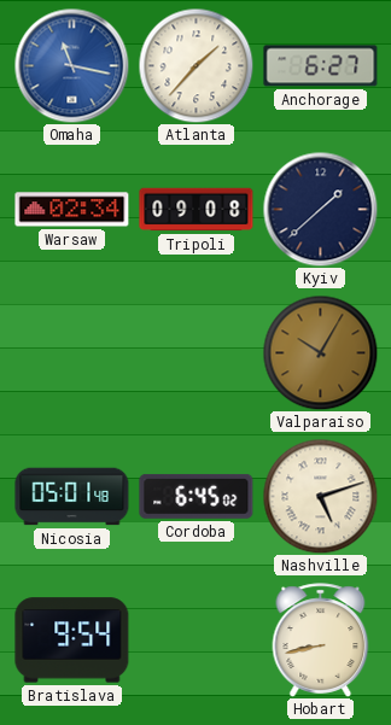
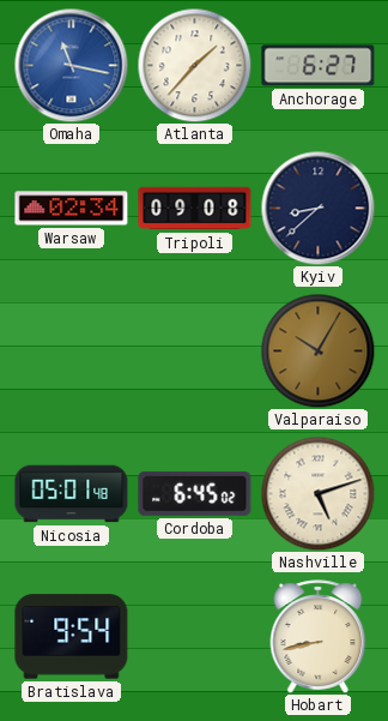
Kyiv: 1:38 -> 8:38
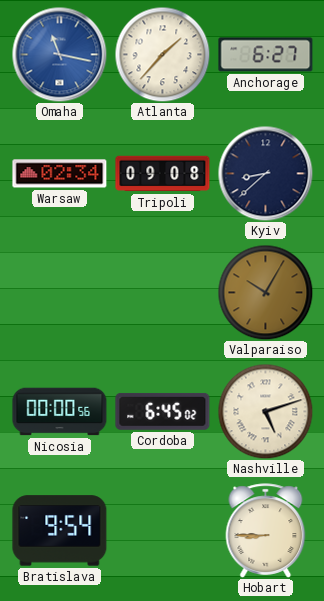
Nicosia: 05:01 -> 00:00
Hobart: 8:43 -> 8:45
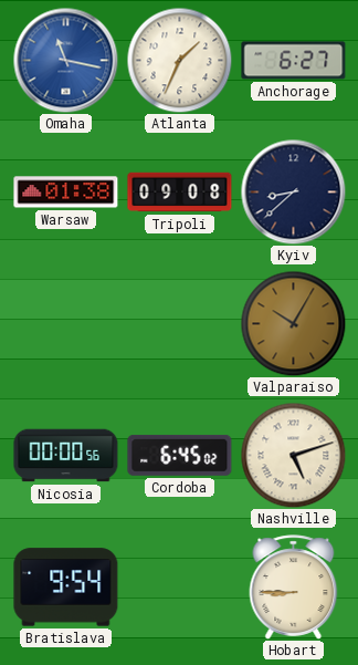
Atlanta: 1:37 -> 1:34
Warsaw: 02:34 -> 01:38
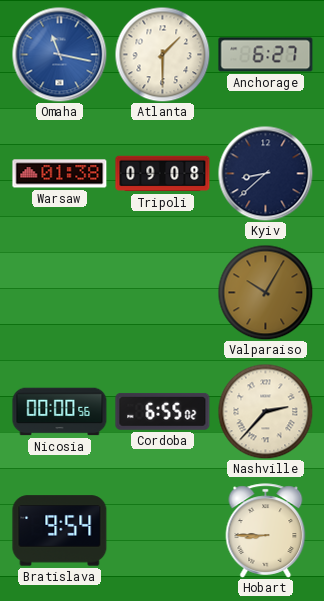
Atlanta: 1:34 -> 1:30
Cordoba: 6:45 -> 6:55
Nashville: 5:12 -> 2:37
